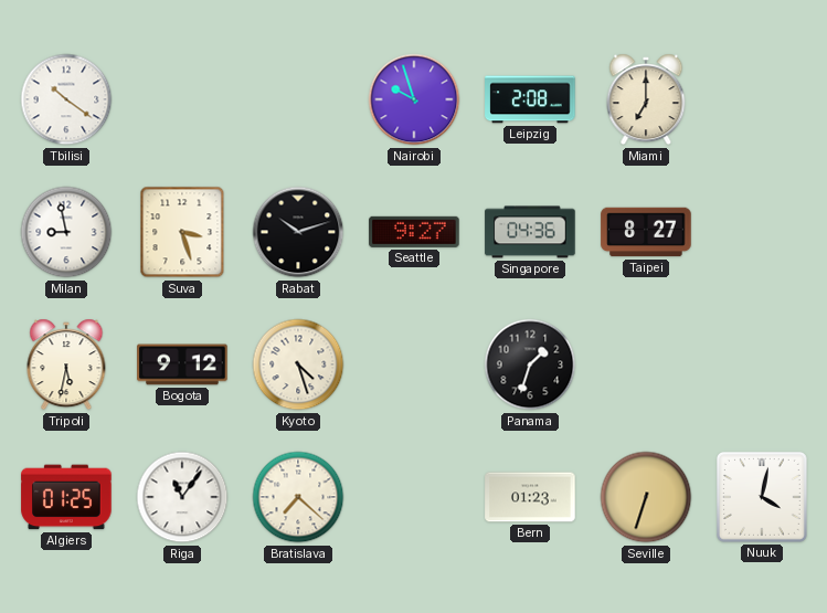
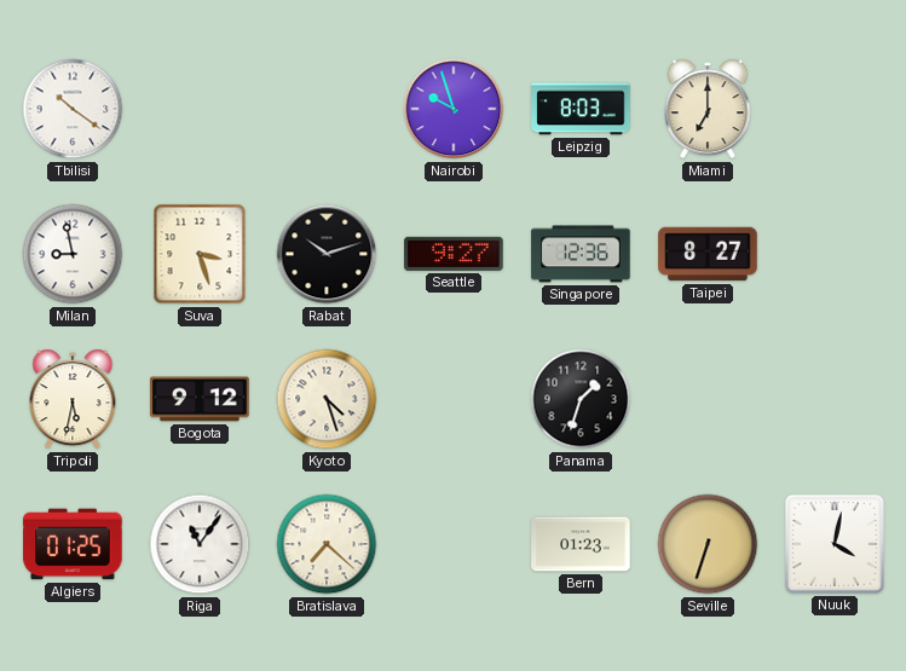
Leipzig: 2:08 -> 8:03
Singapore: 04:36 -> 12:36
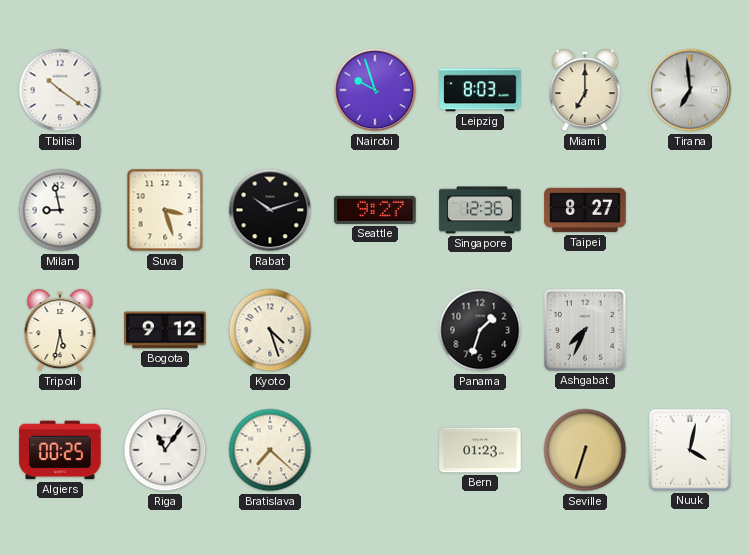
Tirana: none -> 6:59
Ashgabat: none -> 7:34
Algiers: 01:25 -> 00:25
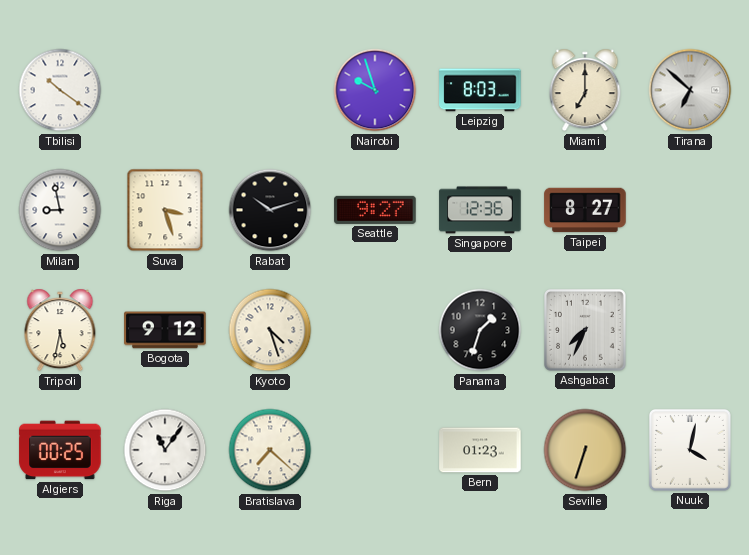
Tirana: 6:59 -> 6:52
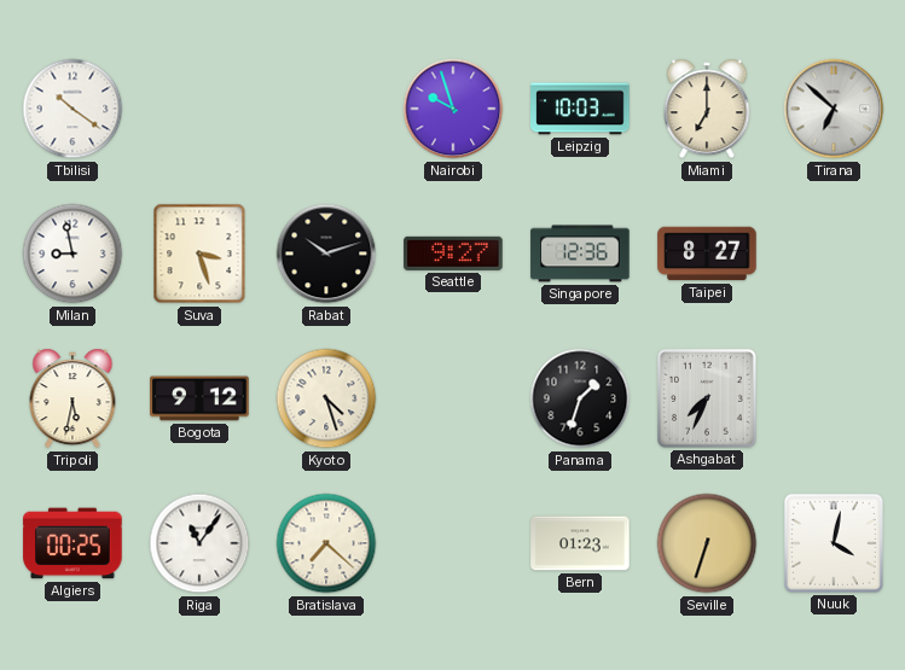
Leipzig: 8:03 -> 10:03
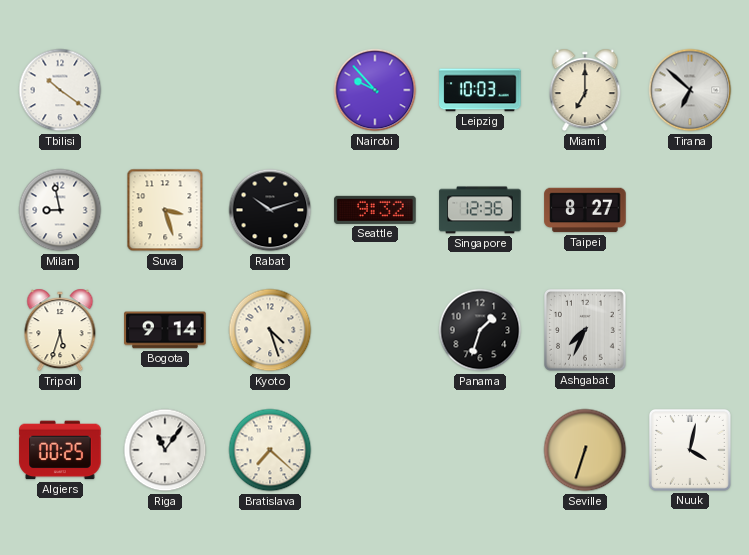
Nairobi: 9:57 -> 9:53
Seattle: 9:27 -> 9:32
Tripoli: 5:32 -> 5:33
Bogota: 9:12 -> 9:14
Bern: 01:23 -> none
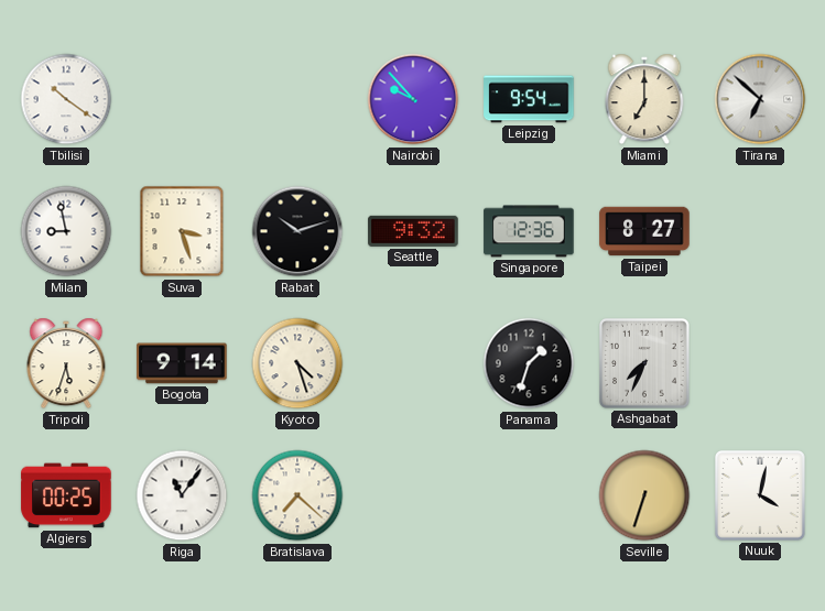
Leipzig: 10:03 -> 9:54
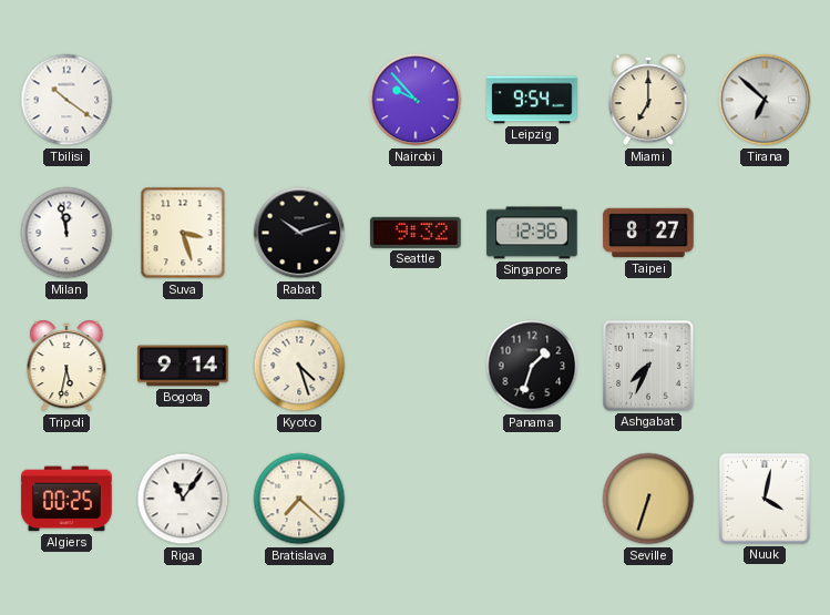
Milan: 8:58 -> 11:58
Tripoli: 5:33 -> 5:32
